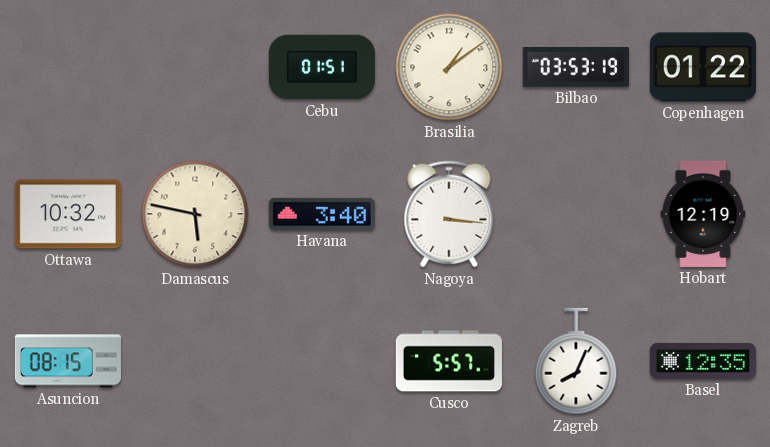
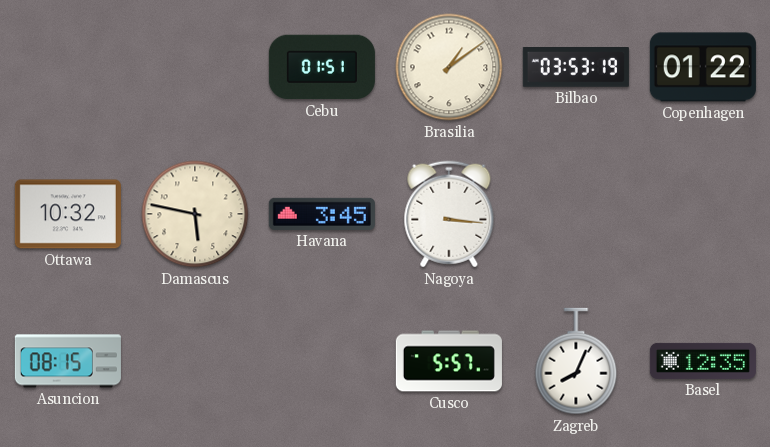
Havana: 3:40 -> 3:45
Hobart: 12:19 -> none
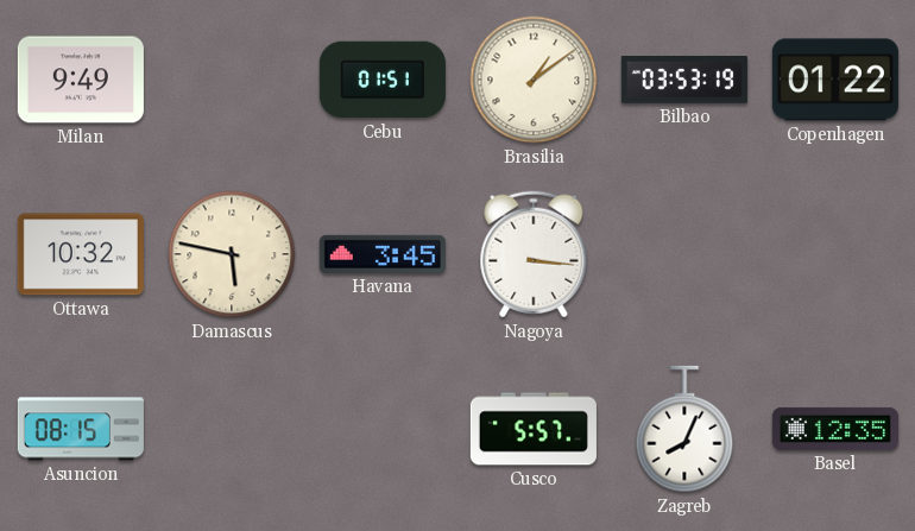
Milan: none -> 9:49
